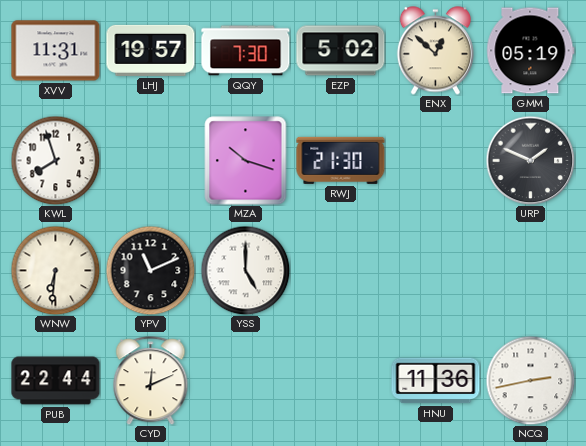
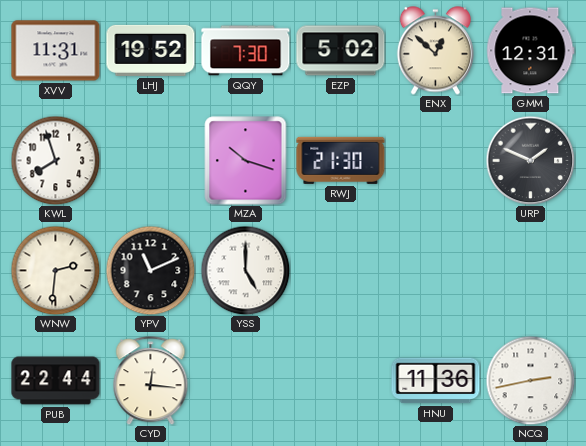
LHJ: 19:57 -> 19:52
GMM: 05:19 -> 12:31
WNW: 6:31 -> 2:31
CYD: 12:11 -> 12:16
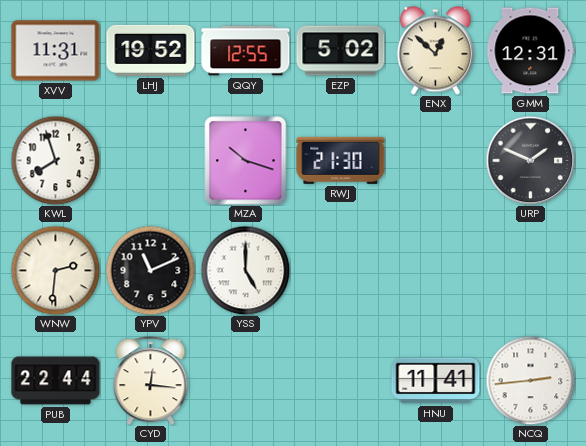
QQY: 7:30 -> 12:55
HNU: 11:36 -> 11:41
NCQ: 2:43 -> 2:44
